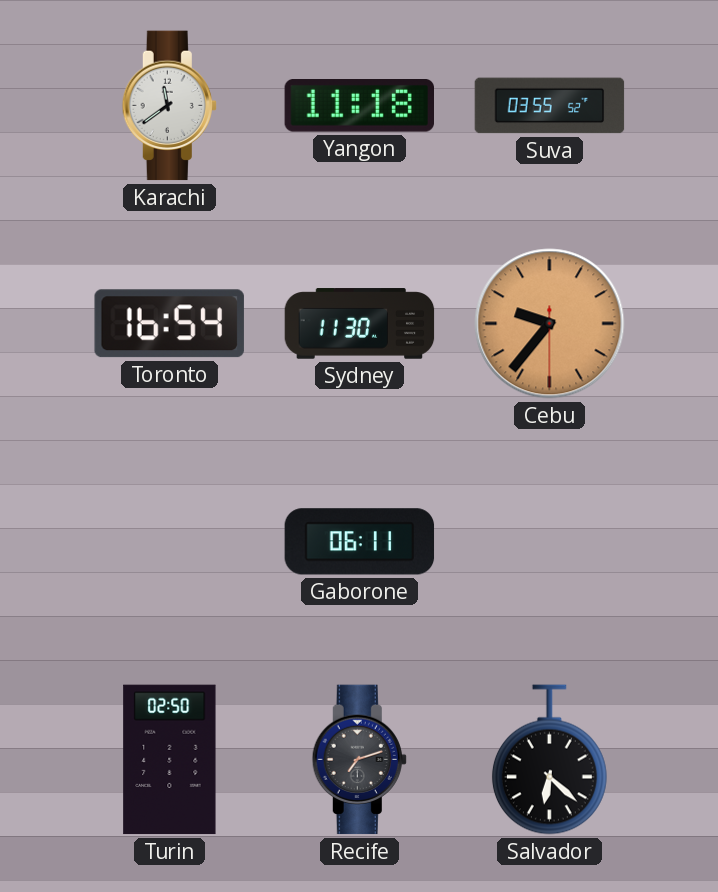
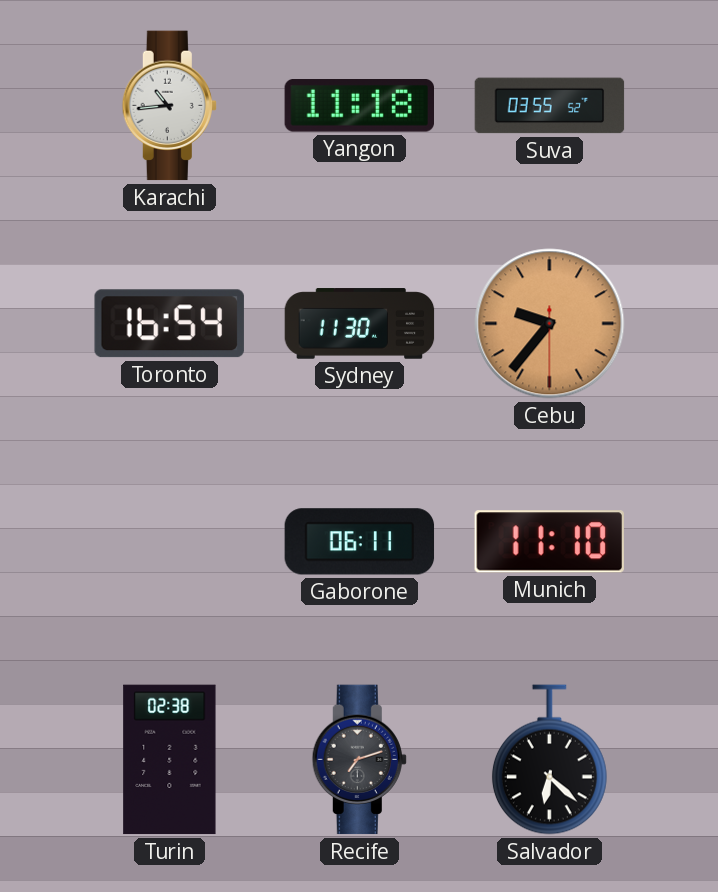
Karachi: 11:39 -> 10:44
Munich: none -> 11:10
Turin: 02:50 -> 02:38
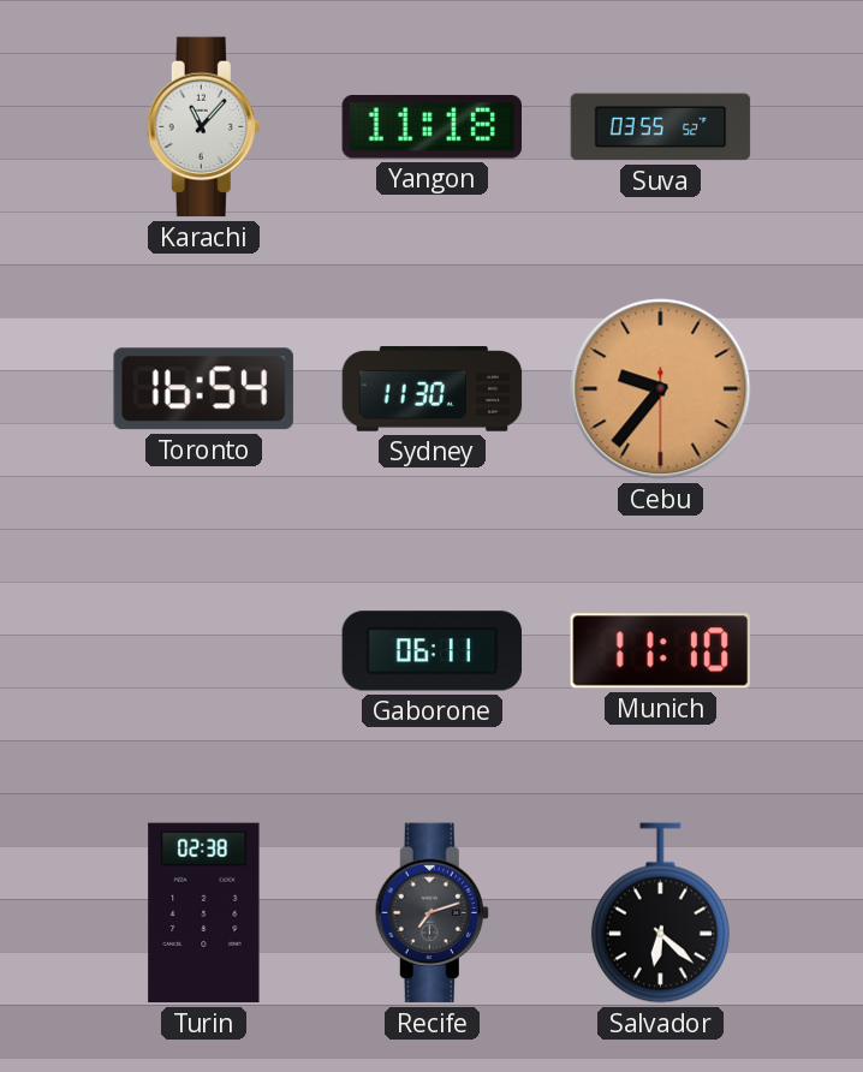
Karachi: 10:44 -> 11:07
